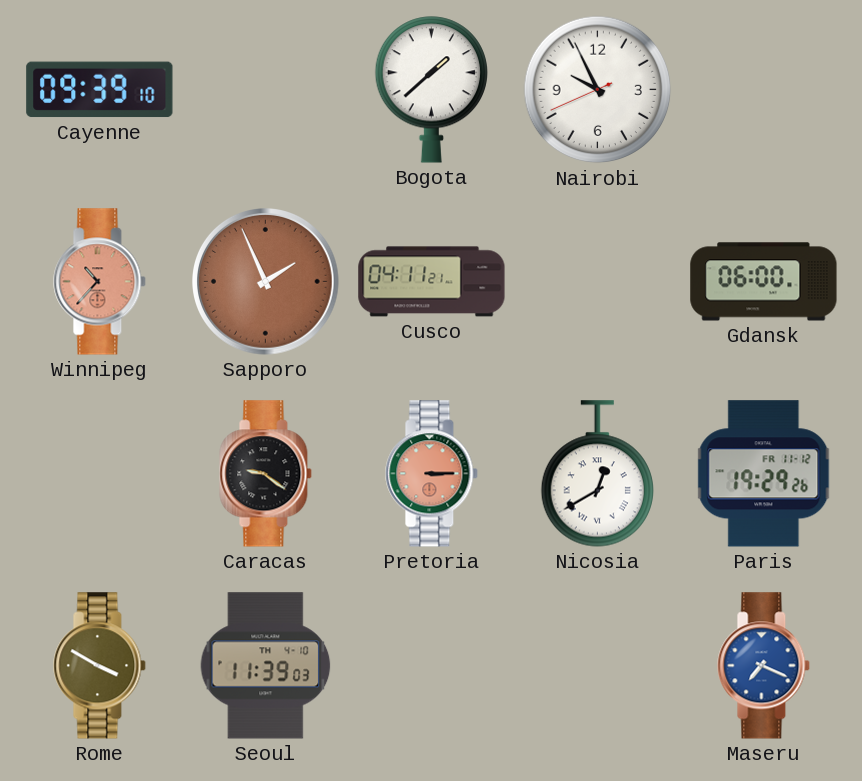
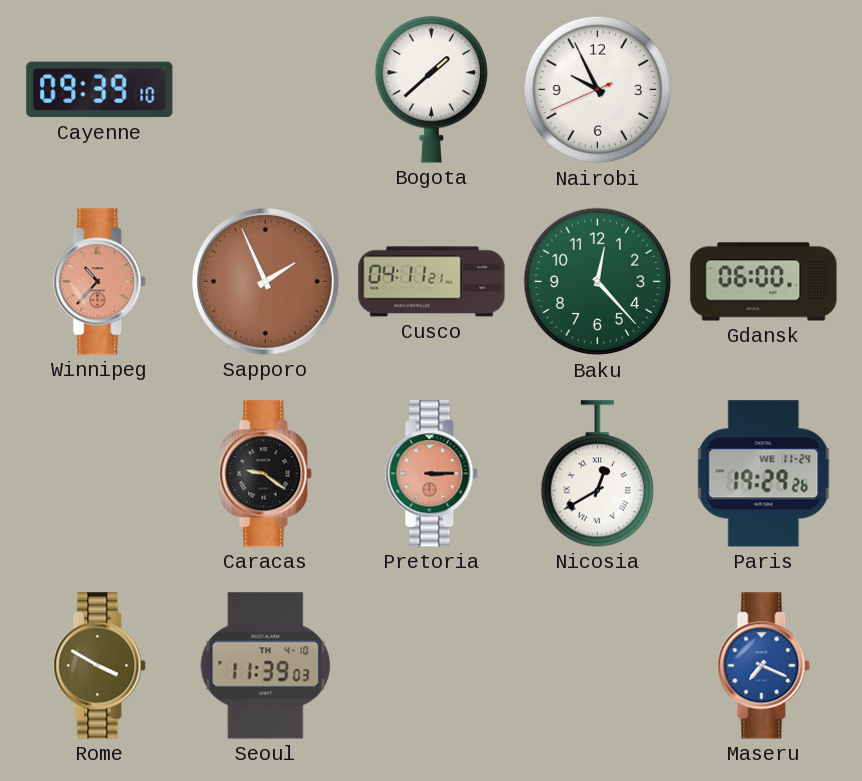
Baku: none -> 12:23
Paris date: FR 11-12 -> WE 11-24
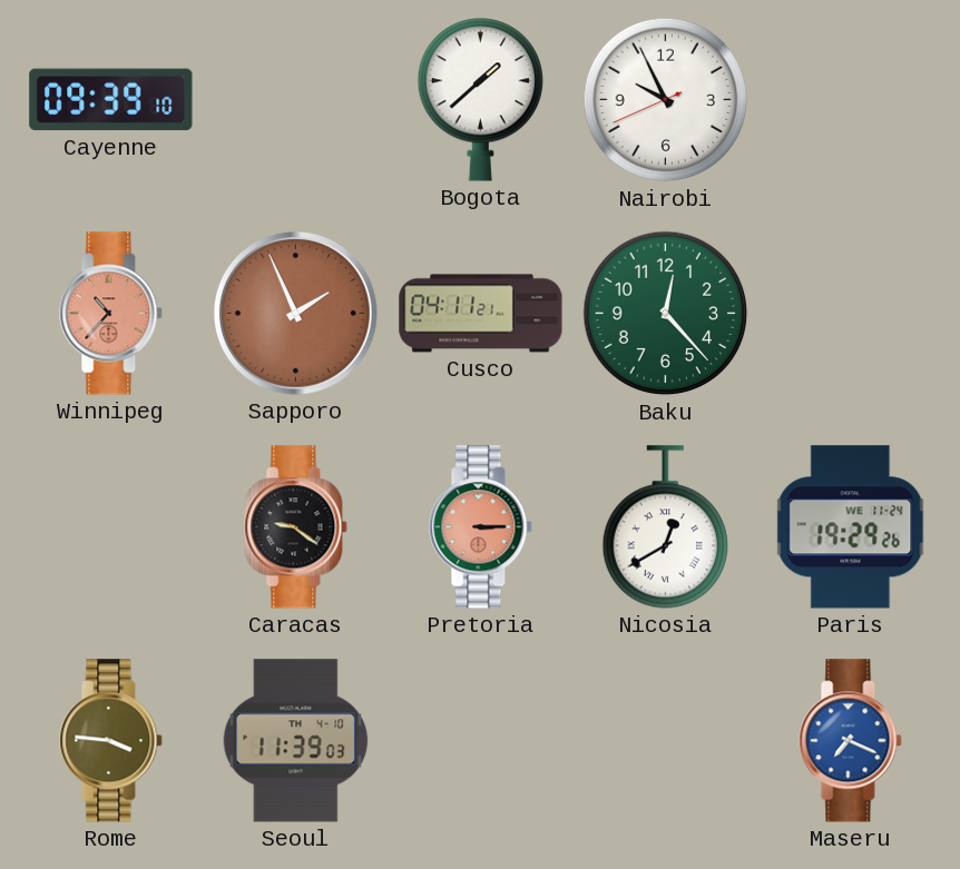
Gdansk: 06:00 -> none
Rome: 3:50 -> 3:46
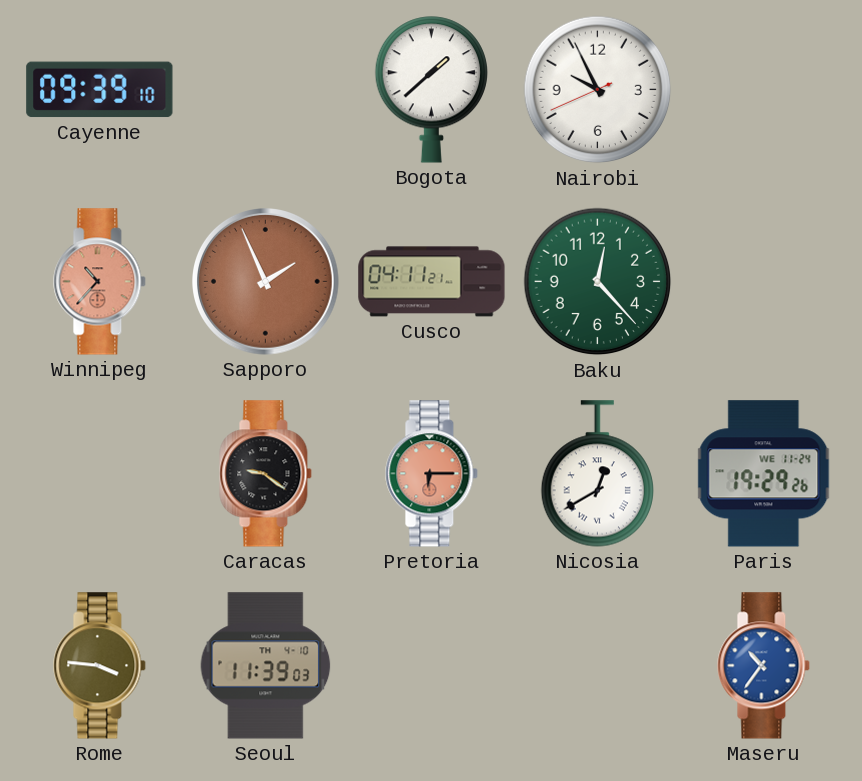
Pretoria: 3:15 -> 6:15
Maseru: 7:19 -> 10:36
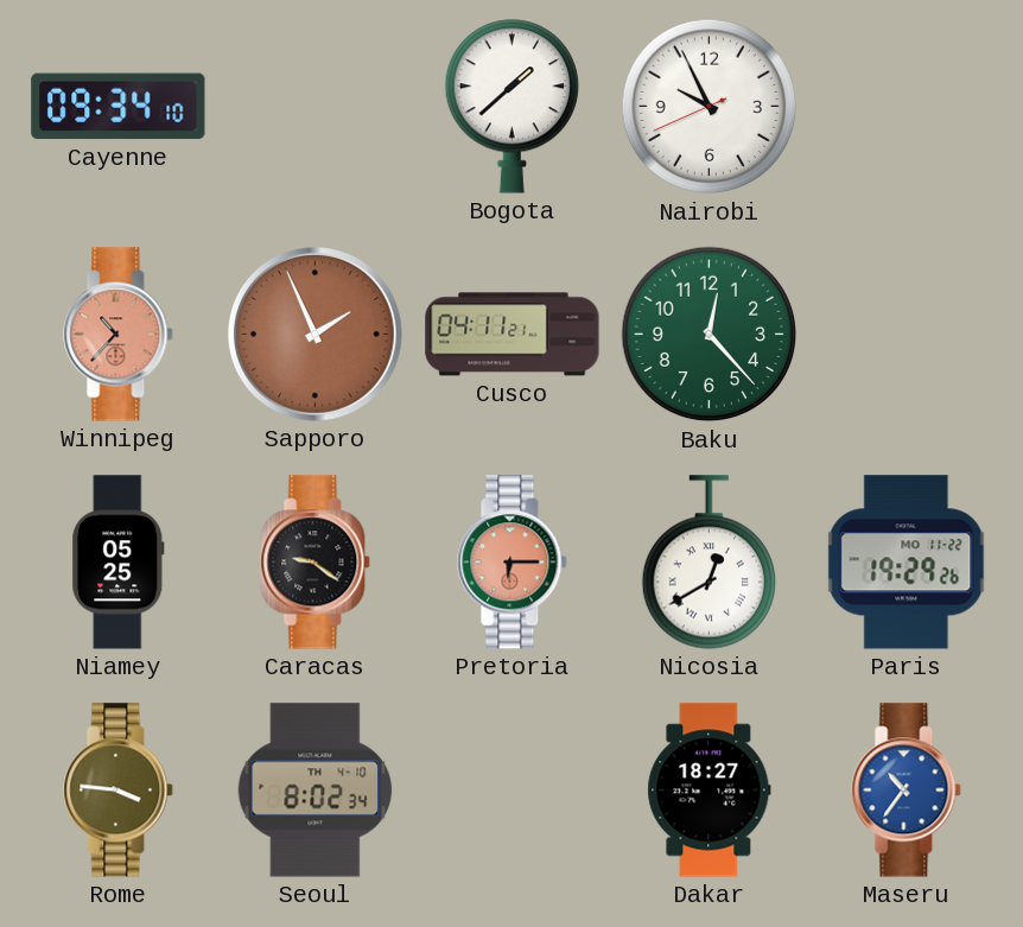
Cayenne: 09:39 -> 09:34
Niamey: none -> 05:25
Paris date: WE 11-24 -> MO 11-22
Seoul: 11:39 -> 8:02
Dakar: none -> 18:27
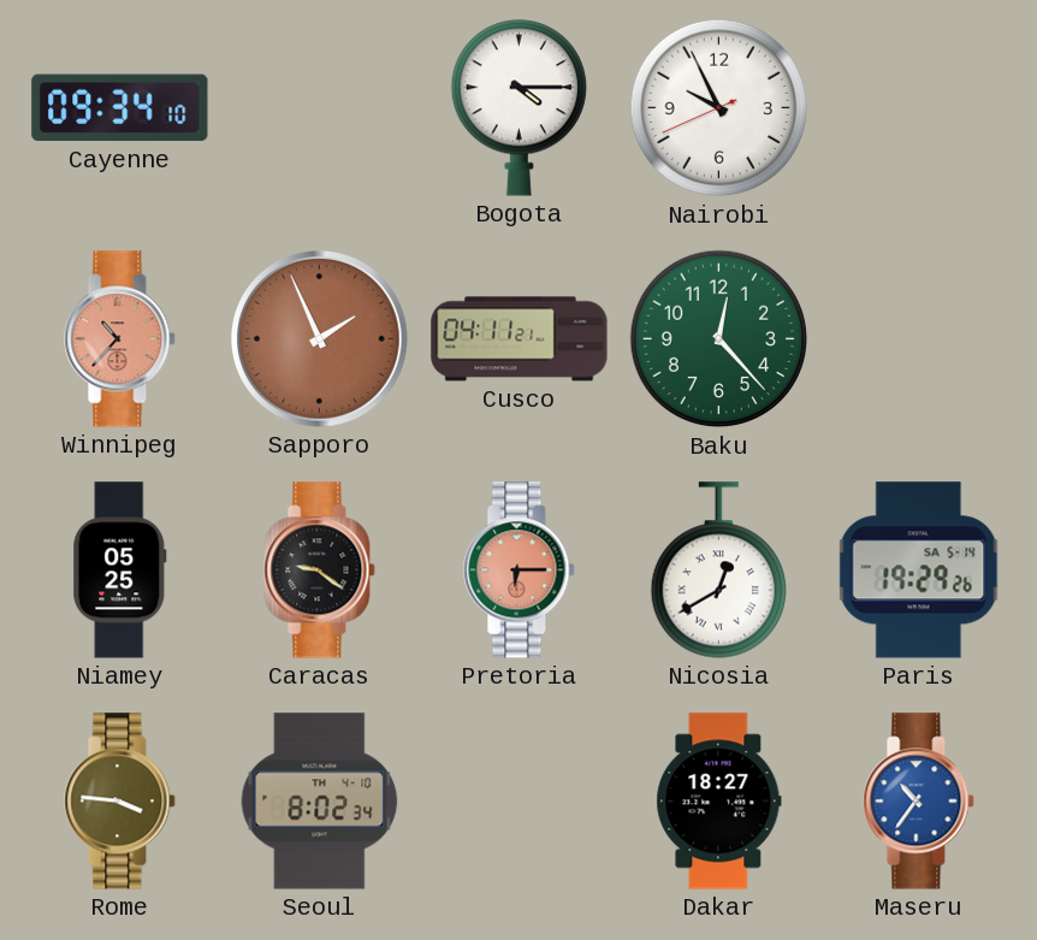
Bogota: 1:38 -> 4:15
Paris date: MO 11-22 -> SA 5-14
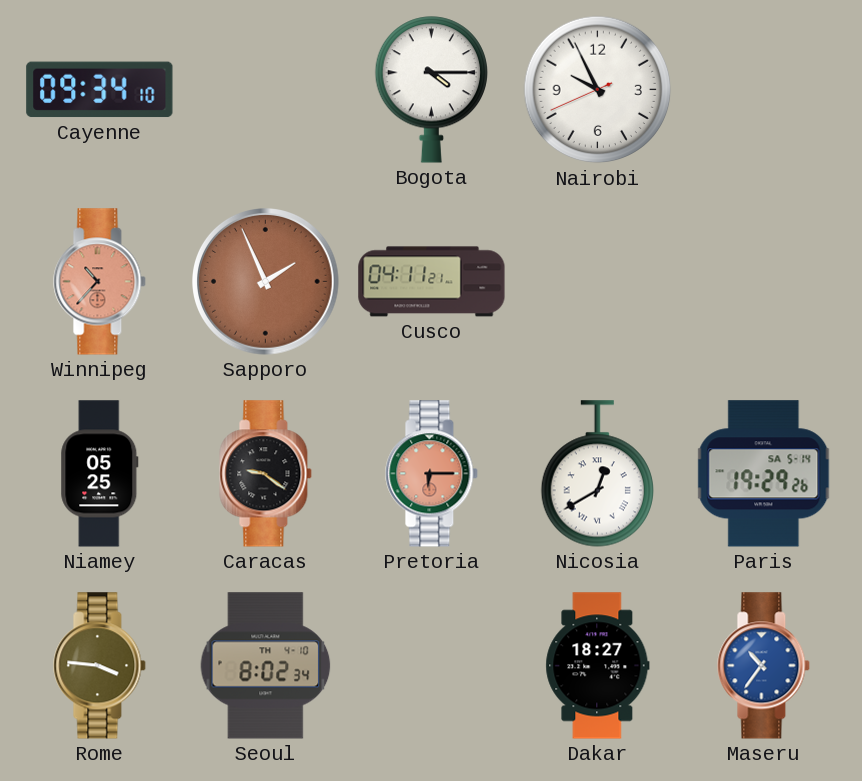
Baku: 12:23 -> none
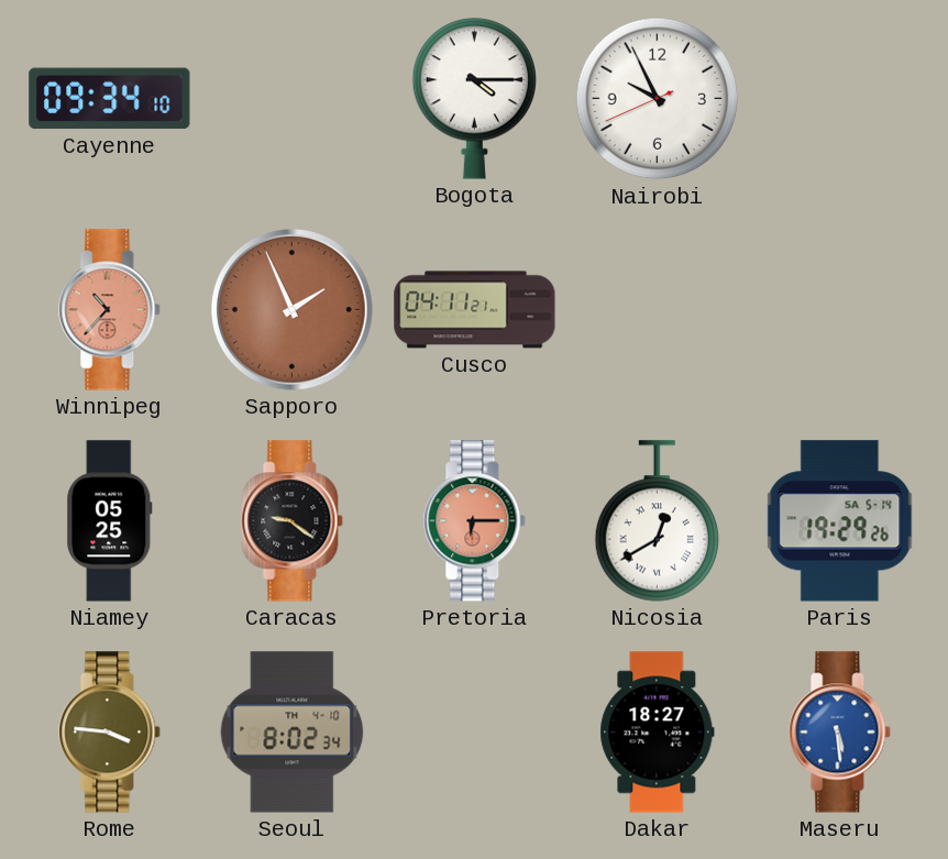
Maseru: 10:36 -> 5:29
